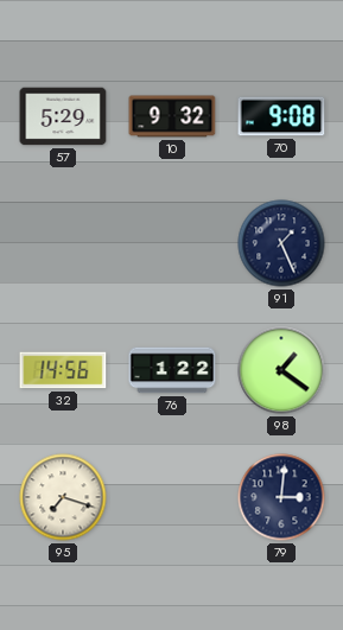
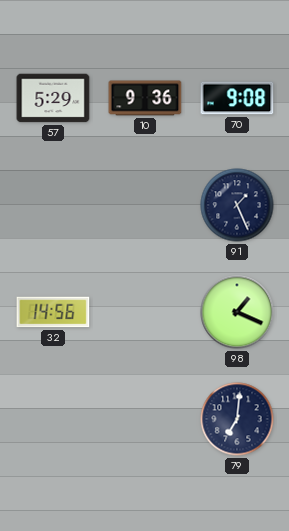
10: 9:32 -> 9:36
76: 1:22 -> none
98: 1:21 -> 1:19
95: 7:18 -> none
79: 3:01 -> 7:01
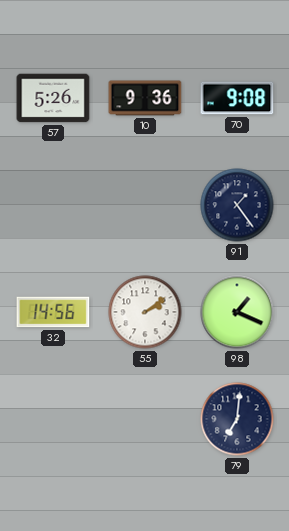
57: 5:29 -> 5:26
91: 1:26 -> 1:24
55: none -> 2:09
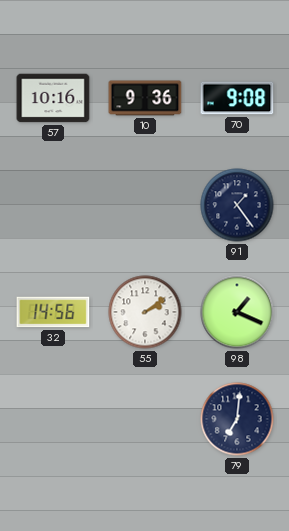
57: 5:26 -> 10:16
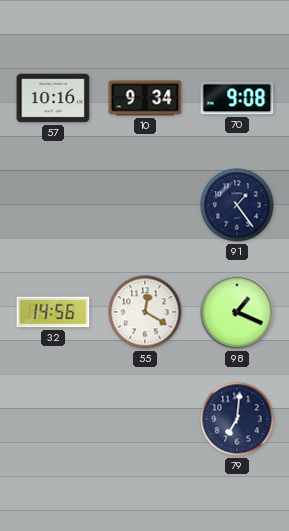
10: 9:36 -> 9:34
55: 2:09 -> 12:20
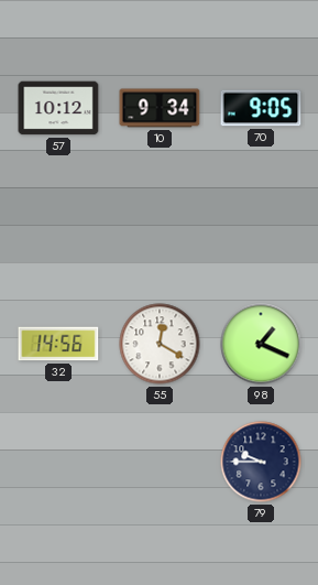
57: 10:16 -> 10:12
70: 9:08 -> 9:05
91: 1:24 -> none
79: 7:01 -> 9:45
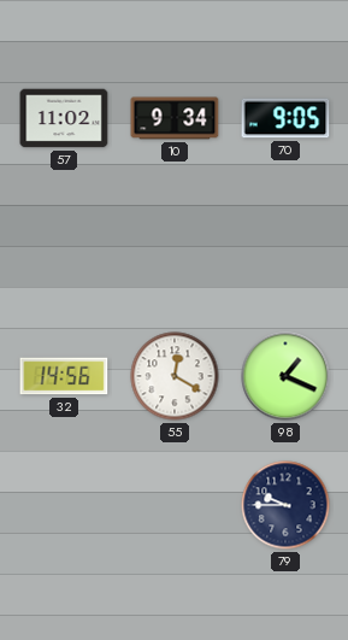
57: 10:12 -> 11:02
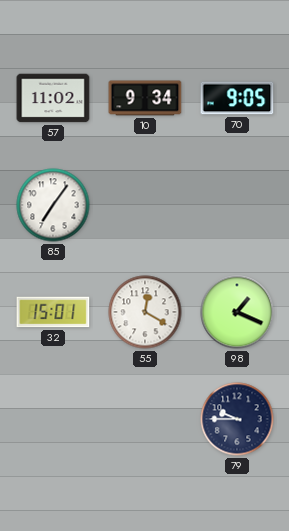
85: none -> 7:06
32: 14:56 -> 15:01
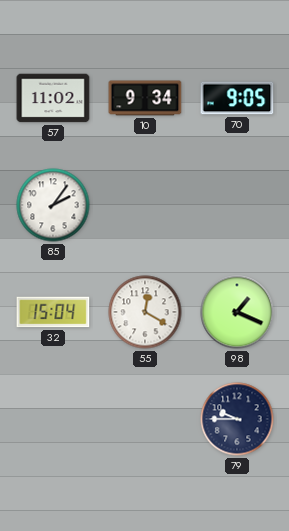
85: 7:06 -> 2:06
32: 15:01 -> 15:04
